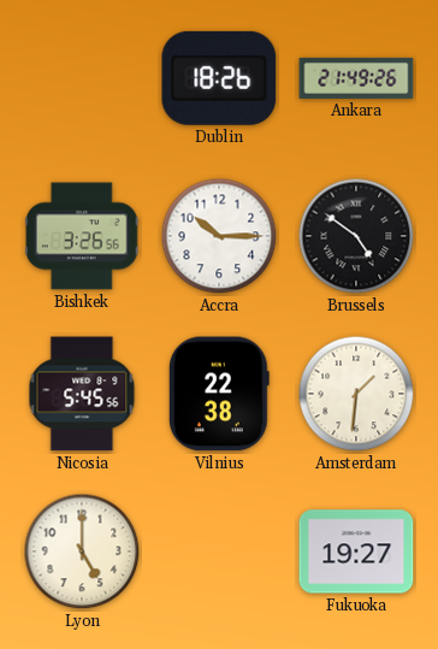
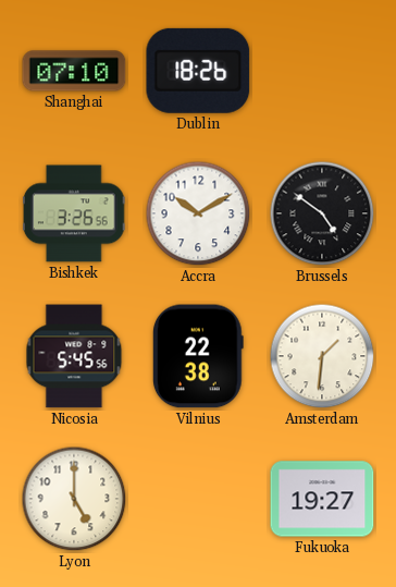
Shanghai: none -> 07:10
Ankara: 21:49 -> none
Accra: 10:15 -> 10:10
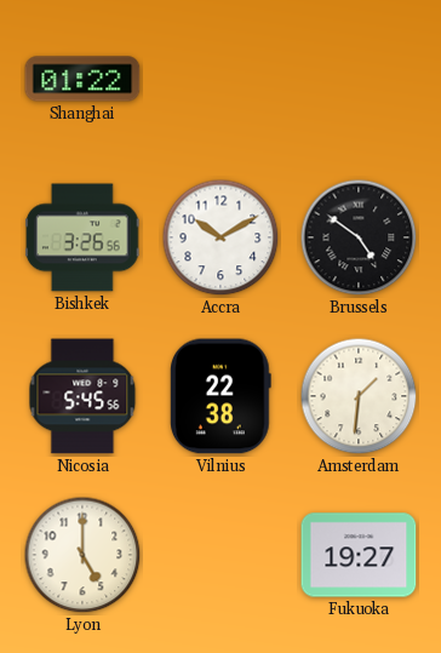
Shanghai: 07:10 -> 01:22
Dublin: 18:26 -> none
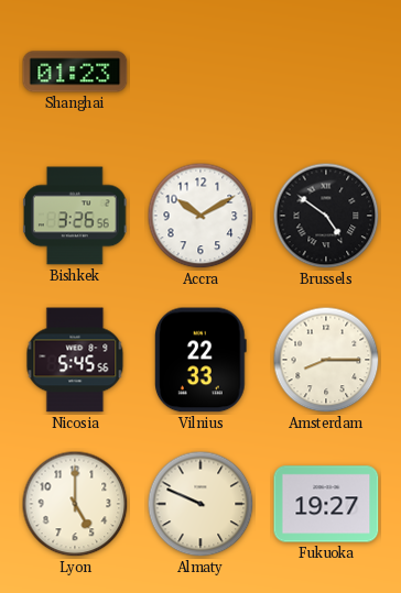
Shanghai: 01:22 -> 01:23
Vilnius: 22:38 -> 22:33
Amsterdam: 1:31 -> 8:15
Almaty: none -> 9:49
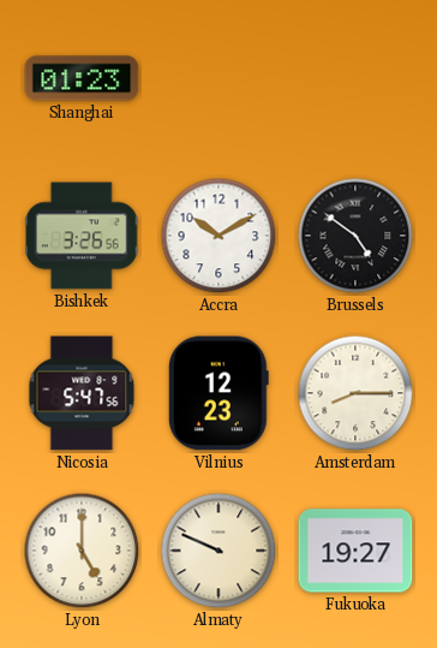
Nicosia: 5:45 -> 5:47
Vilnius: 22:33 -> 12:23
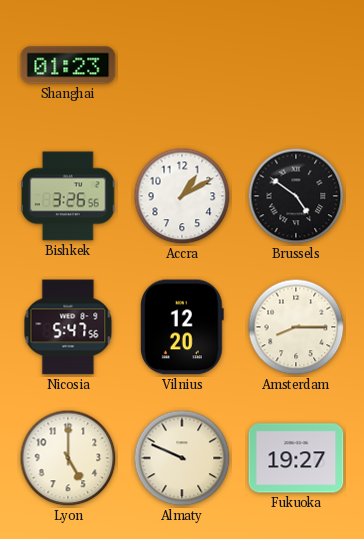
Accra: 10:10 -> 1:10
Vilnius: 12:23 -> 12:20
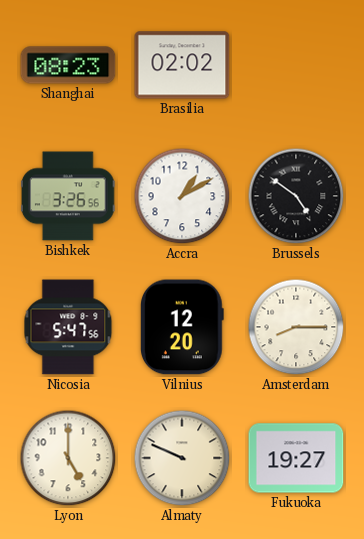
Shanghai: 01:23 -> 08:23
Brasilia: none -> 02:02
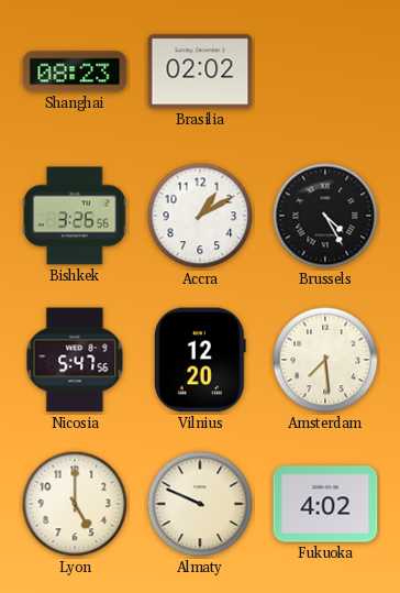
Brussels: 4:51 -> 4:25
Amsterdam: 8:15 -> 7:29
Fukuoka: 19:27 -> 4:02
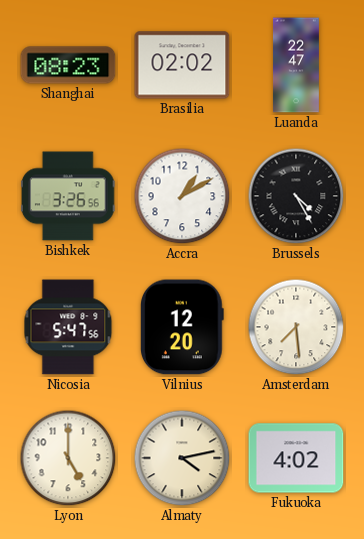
Luanda: none -> 22:47
Almaty: 9:49 -> 4:13
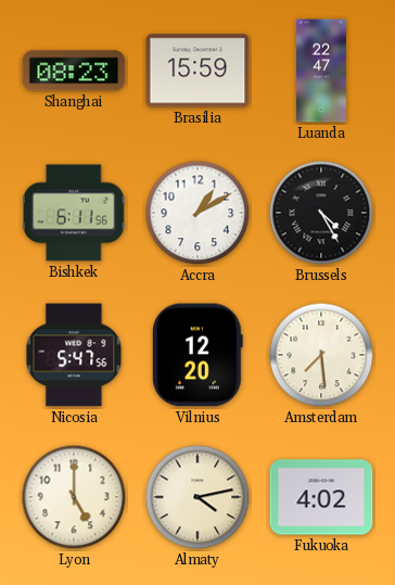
Brasilia: 02:02 -> 15:59
Bishkek: 3:26 -> 6:11
